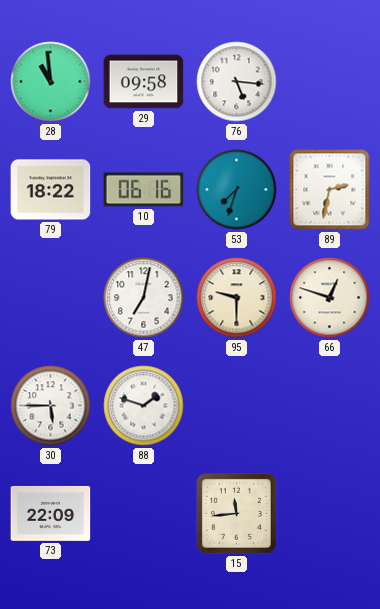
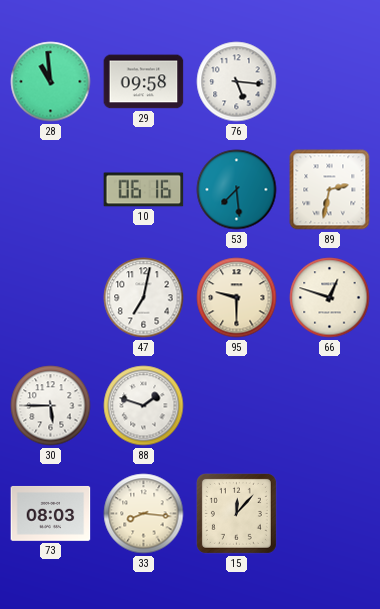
79: 18:22 -> none
53: 7:33 -> 7:29
73: 22:09 -> 08:03
33: none -> 8:16
15: 11:44 -> 12:07
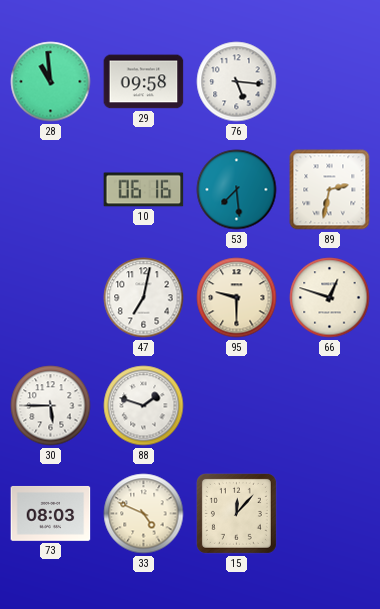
33: 8:16 -> 4:49
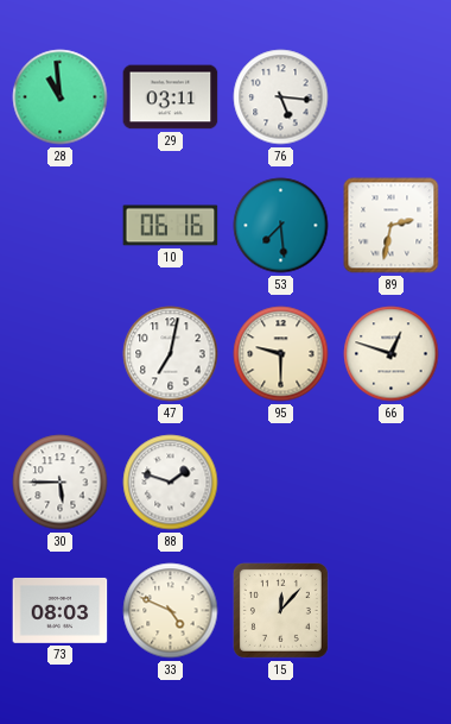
29: 09:58 -> 03:11
